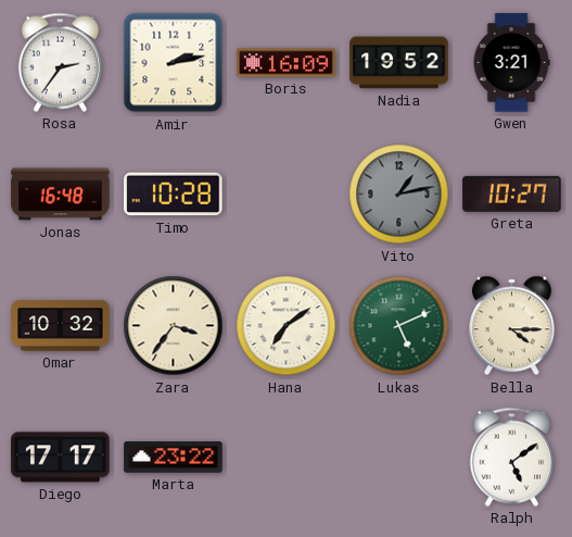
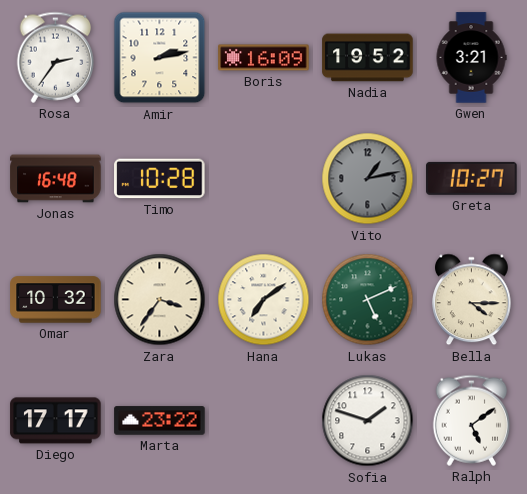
Sofia: none -> 1:48
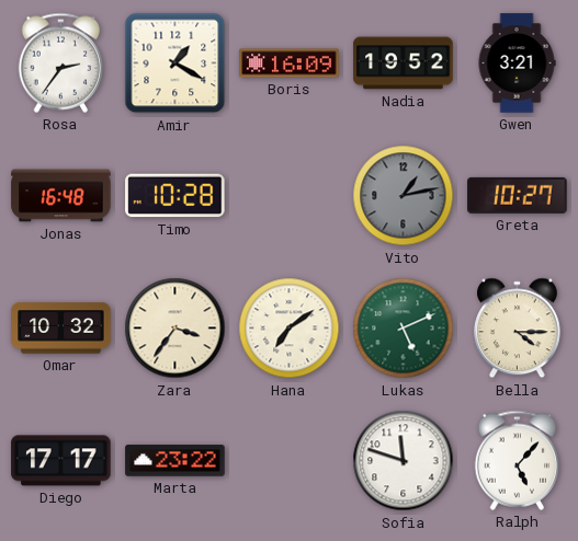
Amir: 2:13 -> 1:20
Sofia: 1:48 -> 11:48
Ralph: 5:09 -> 5:07
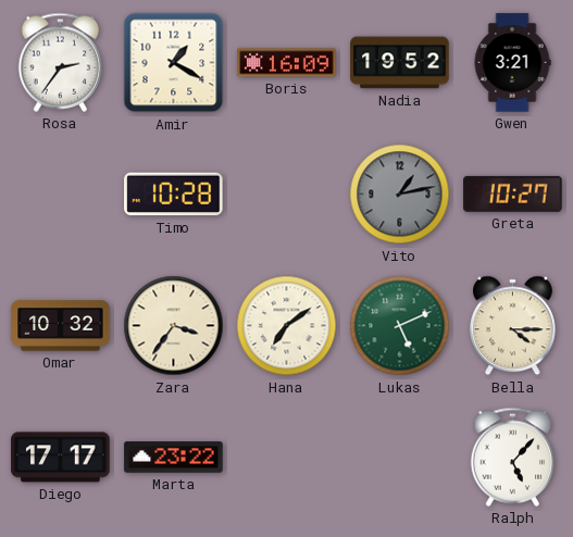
Jonas: 16:48 -> none
Sofia: 11:48 -> none
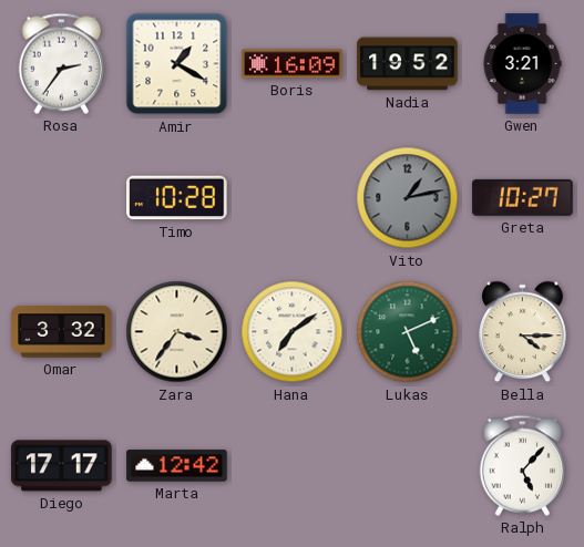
Omar: 10:32 -> 3:32
Marta: 23:22 -> 12:42
